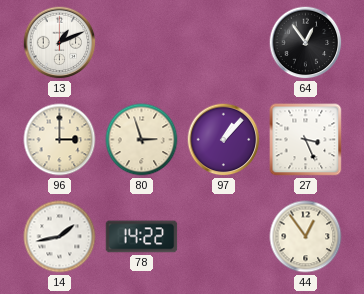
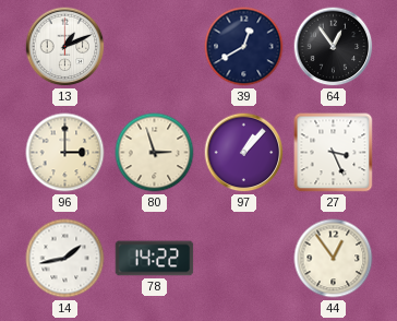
39: none -> 12:40
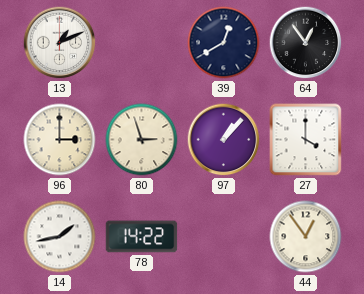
27: 3:26 -> 4:00
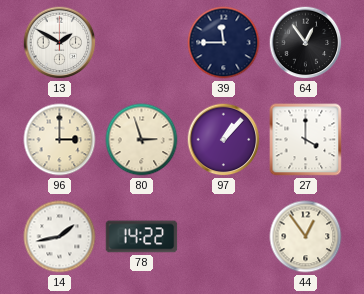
13: 1:11 -> 1:50
39: 12:40 -> 11:45
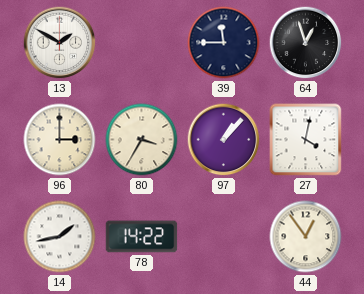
64: 12:54 -> 12:57
80: 2:57 -> 3:35
27: 4:00 -> 4:02
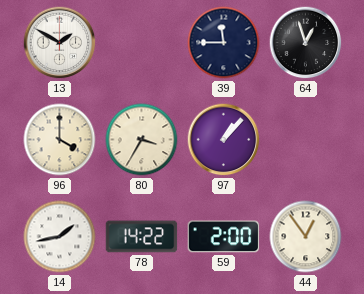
96: 3:00 -> 4:00
27: 4:02 -> none
59: none -> 2:00
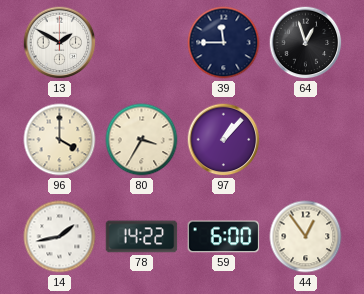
59: 2:00 -> 6:00
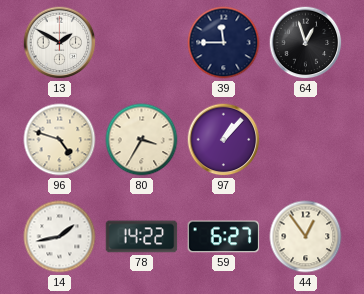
96: 4:00 -> 4:48
59: 6:00 -> 6:27
